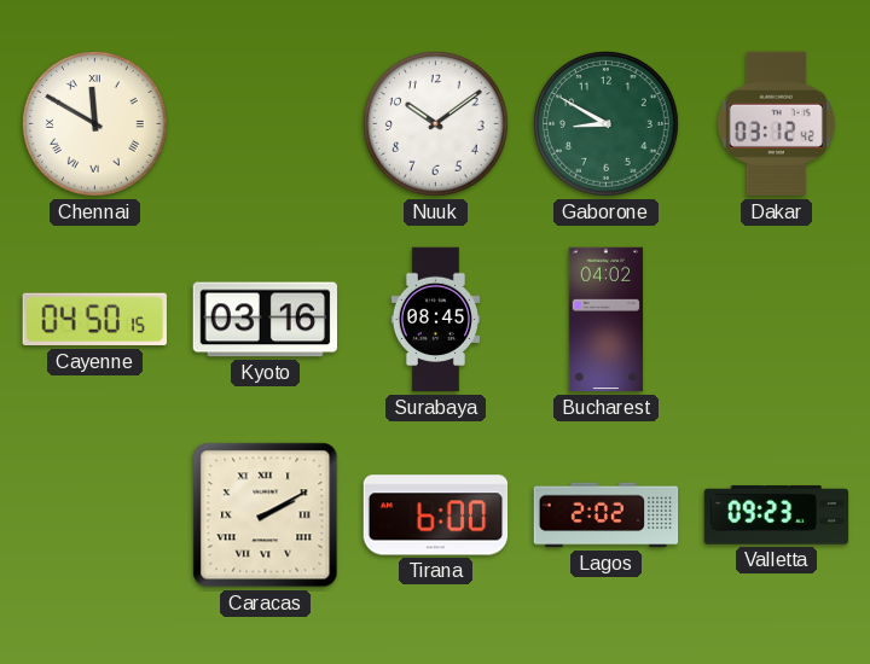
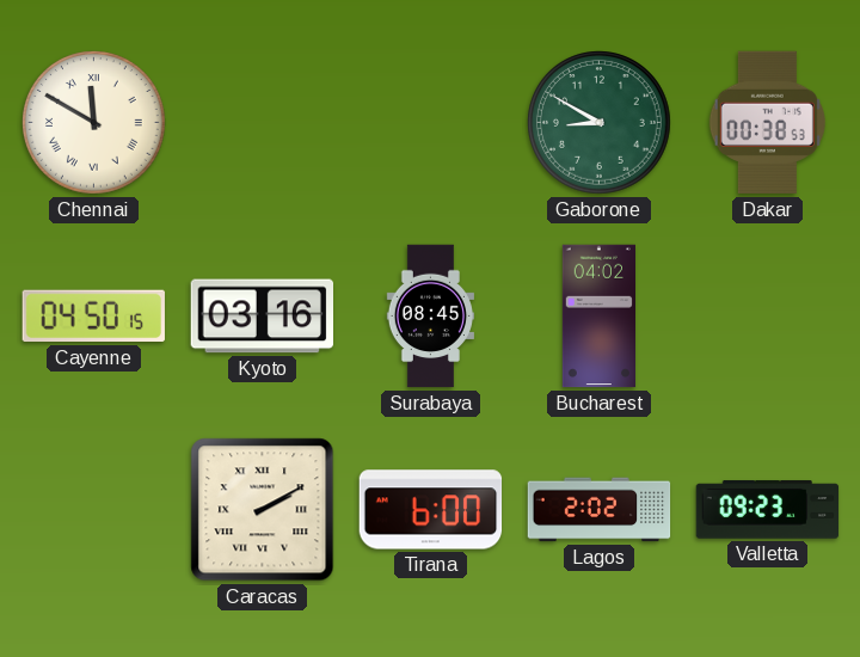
Nuuk: 10:09 -> none
Dakar: 03:12 -> 00:38
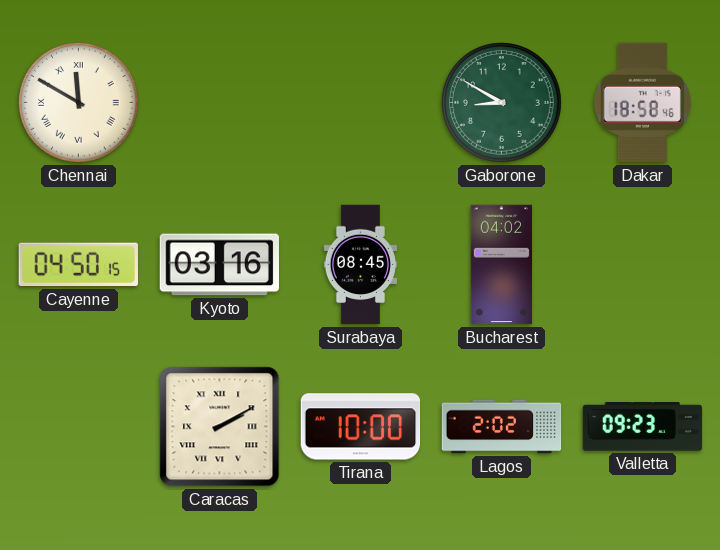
Dakar: 00:38 -> 18:58
Tirana: 6:00 -> 10:00
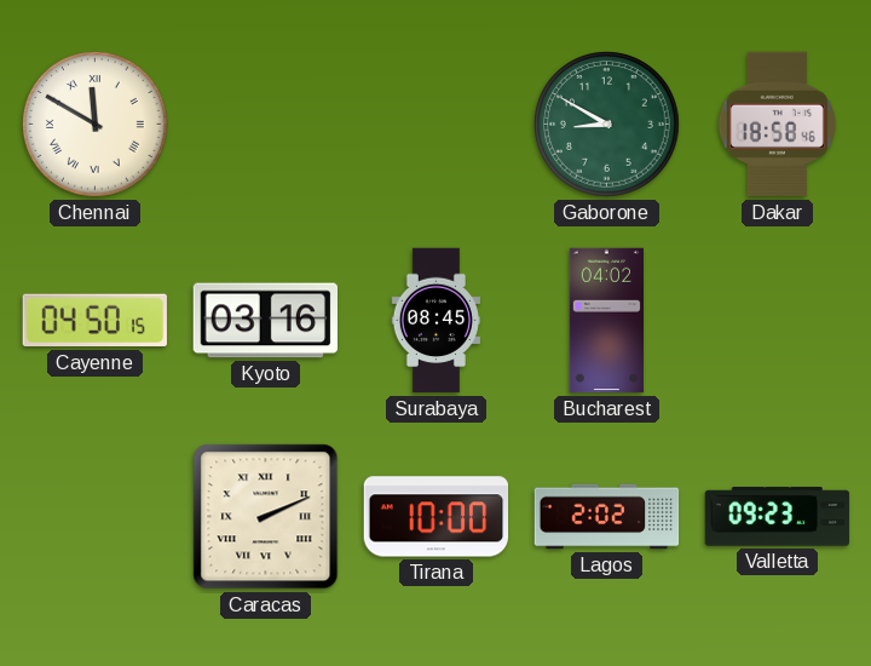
Caracas: 2:10 -> 2:11
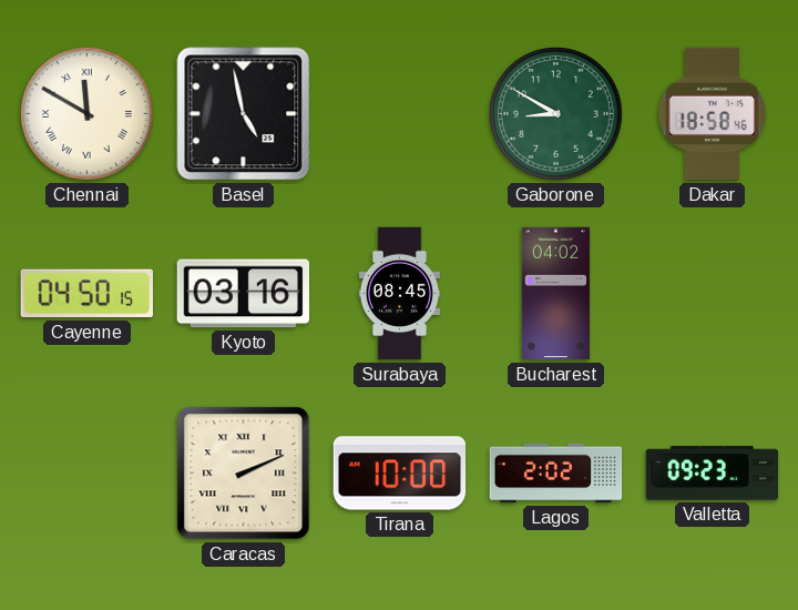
Basel: none -> 4:58
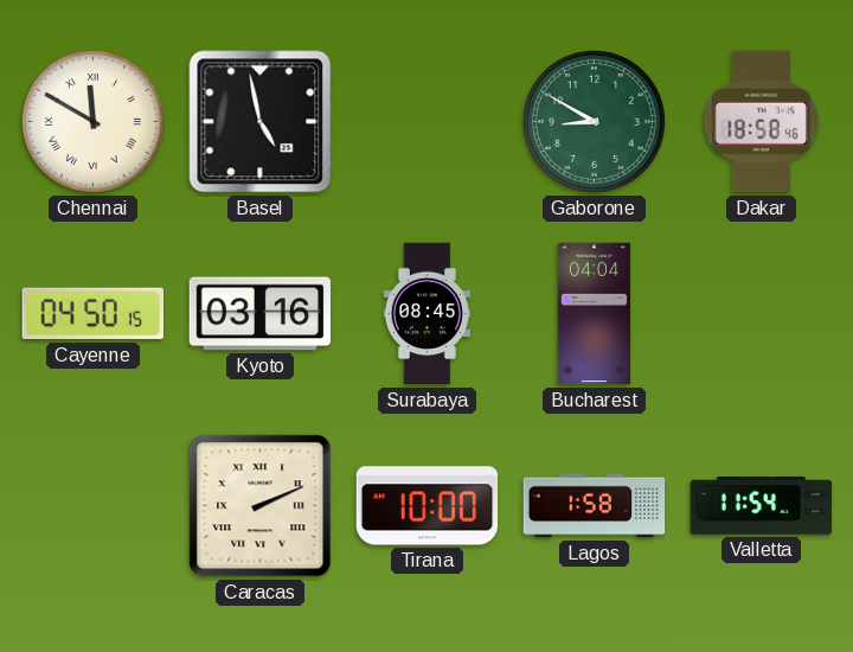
Bucharest: 04:02 -> 04:04
Lagos: 2:02 -> 1:58
Valletta: 09:23 -> 11:54
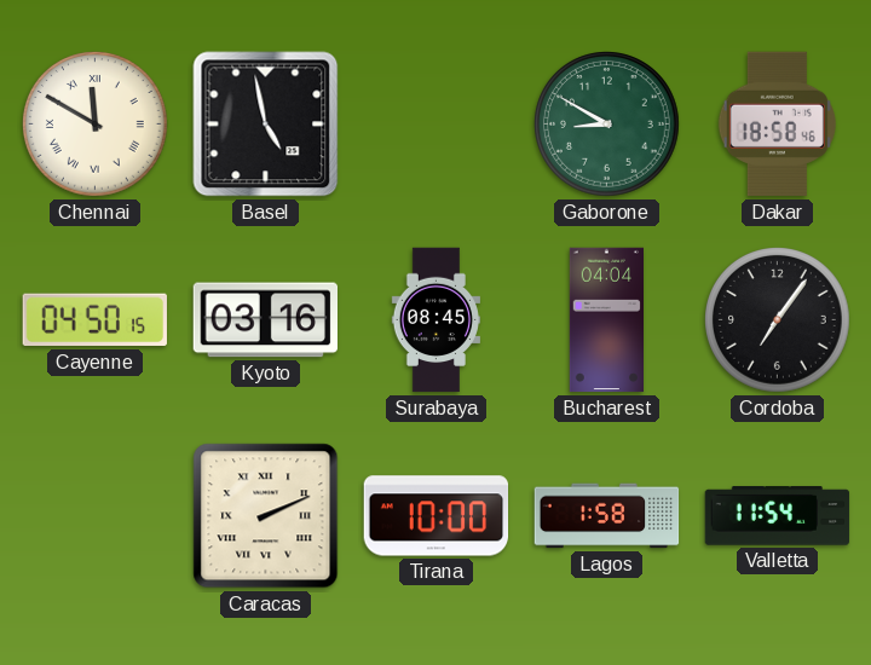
Cordoba: none -> 7:06
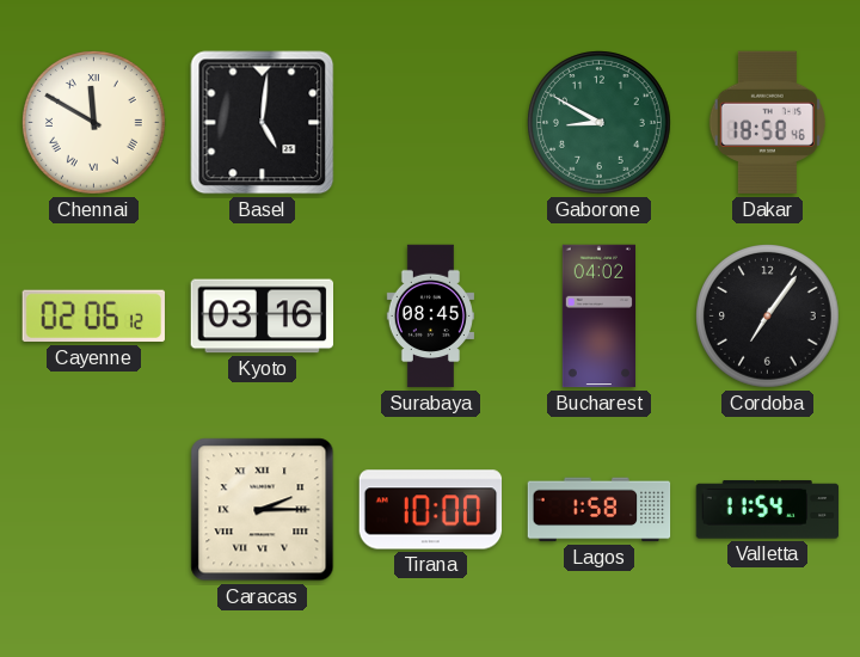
Basel: 4:58 -> 5:01
Cayenne: 04:50 -> 02:06
Bucharest: 04:04 -> 04:02
Caracas: 2:11 -> 2:15
